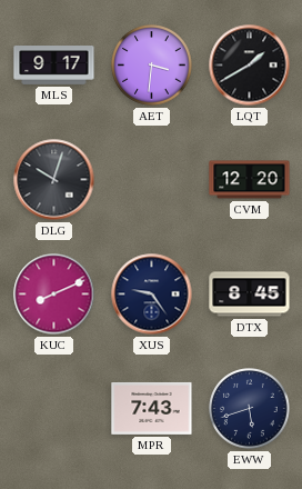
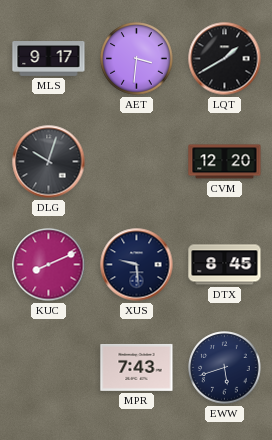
XUS: 9:24 -> 9:29
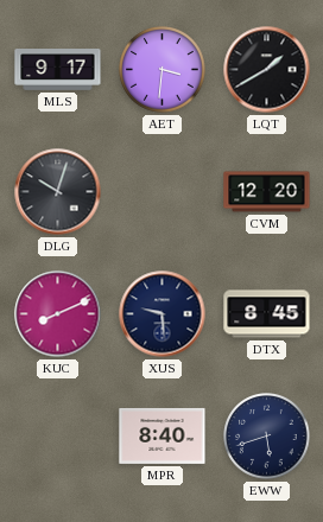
MPR: 7:43 -> 8:40
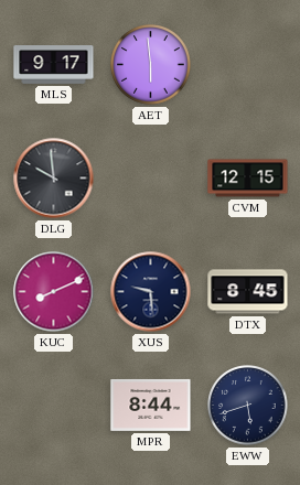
AET: 3:31 -> 5:59
LQT: 1:40 -> none
DLG: 10:03 -> 9:59
CVM: 12:20 -> 12:15
MPR: 8:40 -> 8:44
